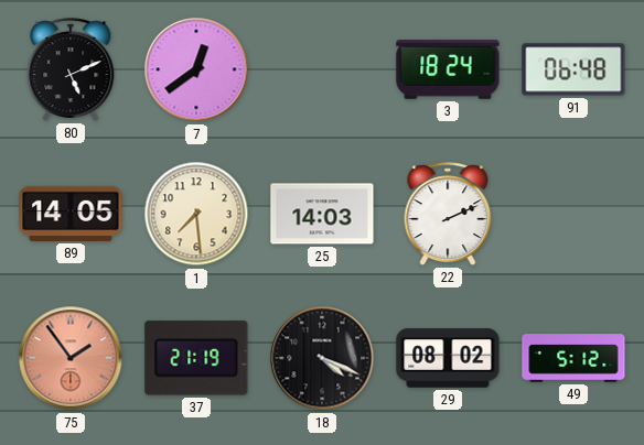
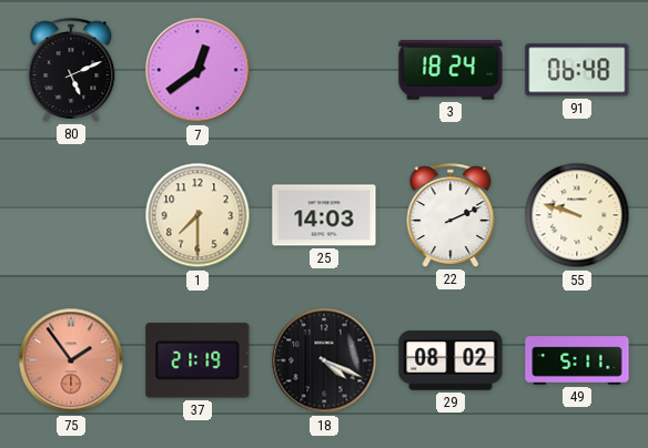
89: 14:05 -> none
1: 7:29 -> 7:30
55: none -> 9:48
49: 5:12 -> 5:11
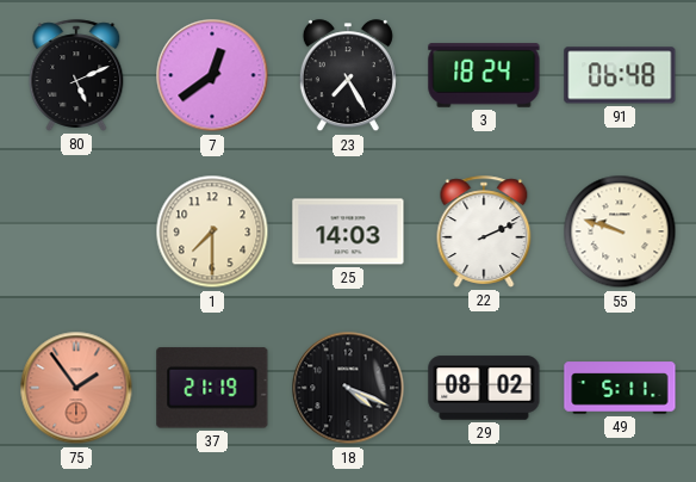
23: none -> 7:25
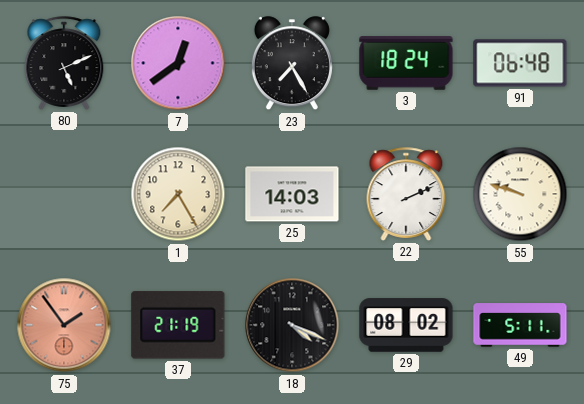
1: 7:30 -> 7:25
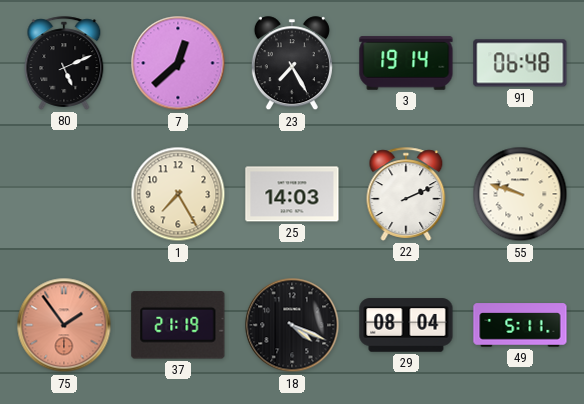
7: 12:39 -> 12:38
3: 18:24 -> 19:14
29: 08:02 -> 08:04
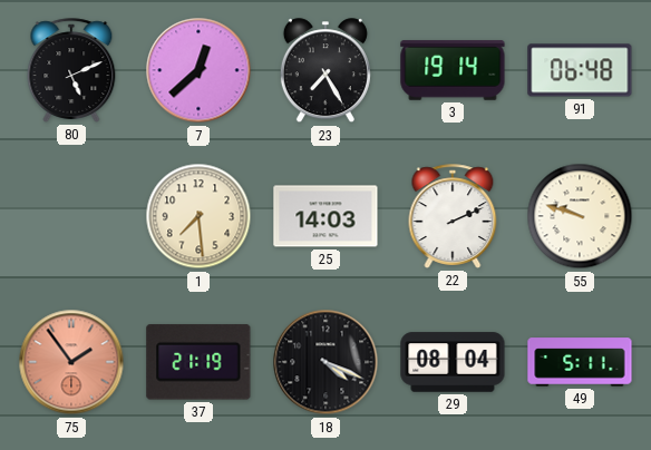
1: 7:25 -> 7:29
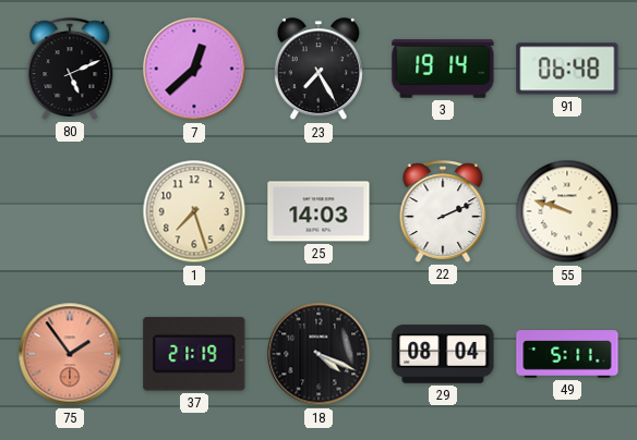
1: 7:29 -> 7:27
